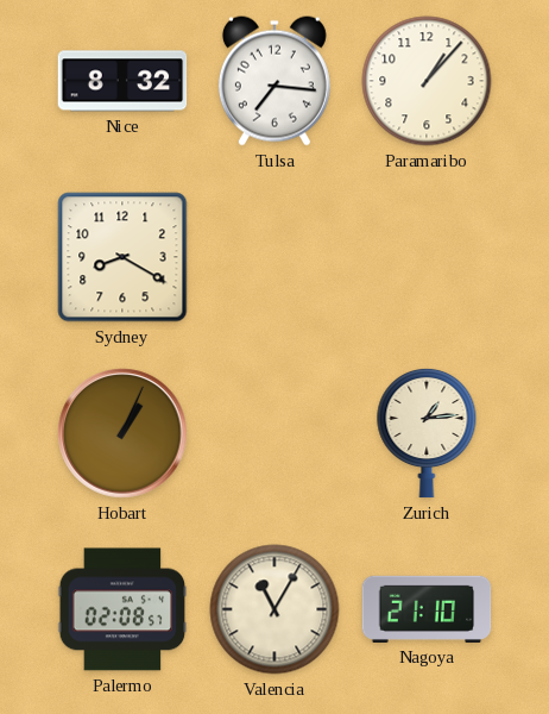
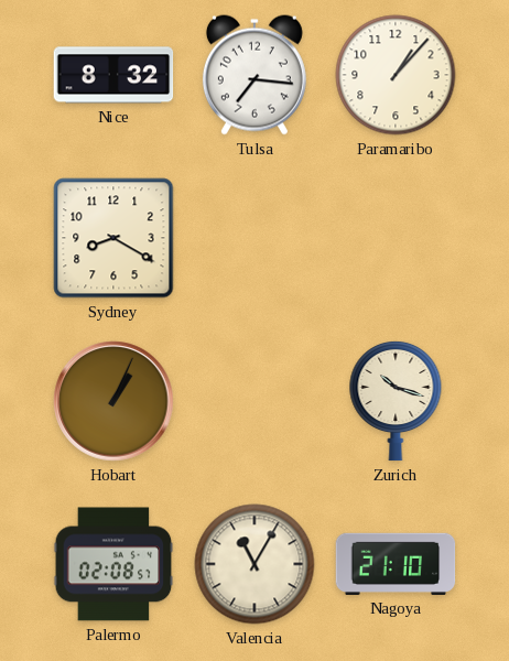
Zurich: 1:14 -> 10:18
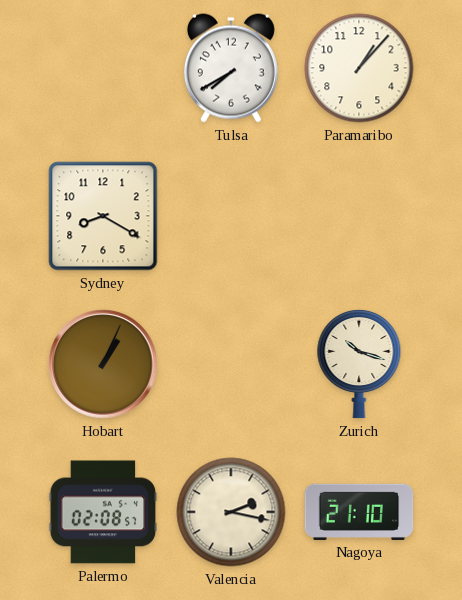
Nice: 8:32 -> none
Tulsa: 7:16 -> 7:40
Valencia: 11:05 -> 2:17
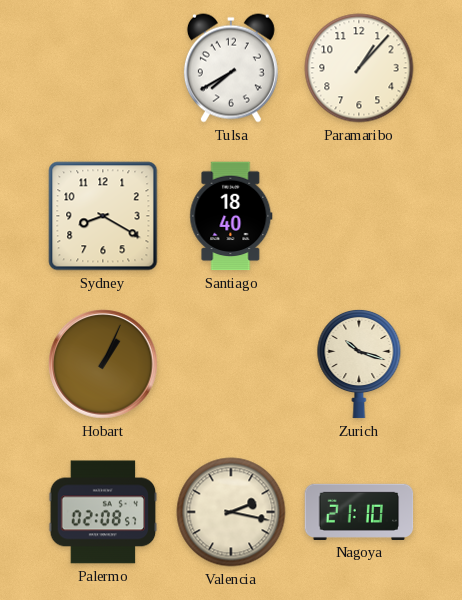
Santiago: none -> 18:40
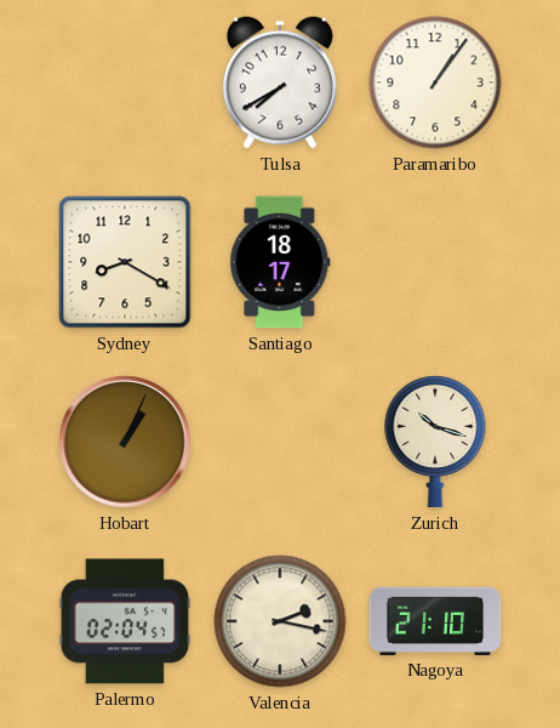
Paramaribo: 1:07 -> 1:06
Santiago: 18:40 -> 18:17
Palermo: 02:08 -> 02:04
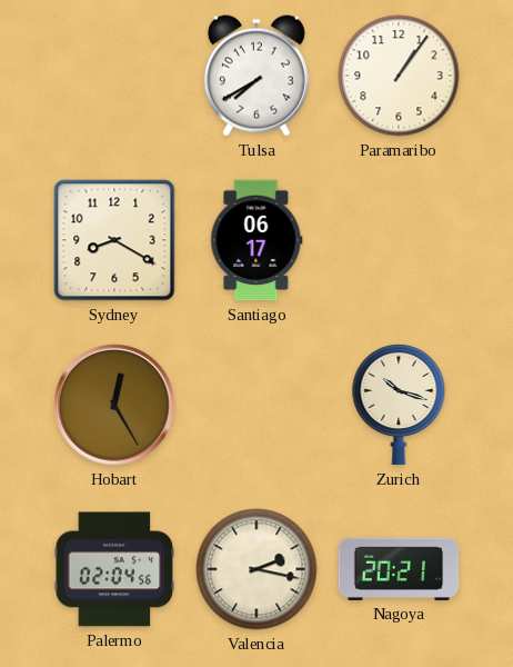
Santiago: 18:17 -> 06:17
Hobart: 1:04 -> 12:25
Palermo: 02:04:57 -> 02:04:56
Nagoya: 21:10 -> 20:21
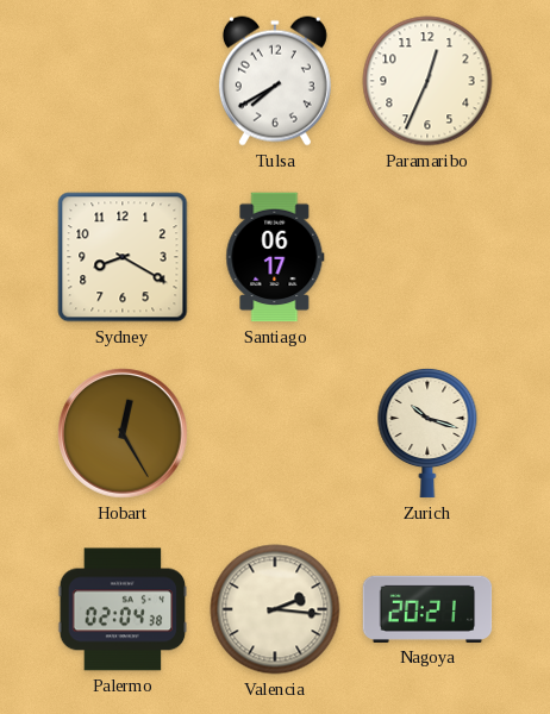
Paramaribo: 1:06 -> 12:34
Palermo: 02:04:56 -> 02:04:38
Valencia: 2:17 -> 2:16
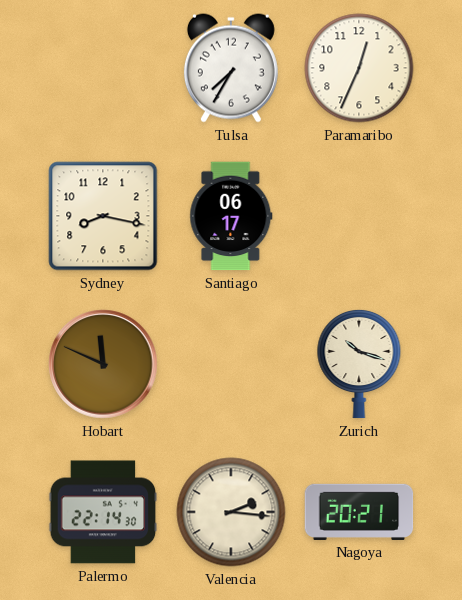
Tulsa: 7:40 -> 7:35
Sydney: 8:20 -> 8:17
Hobart: 12:25 -> 11:49
Palermo: 02:04 -> 22:14
